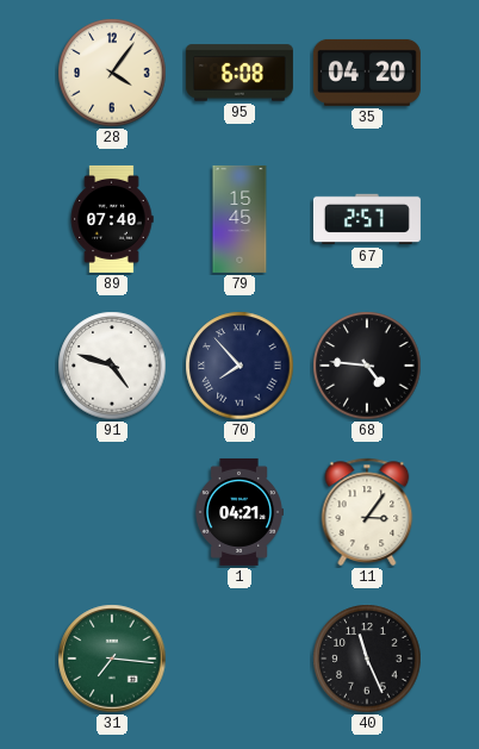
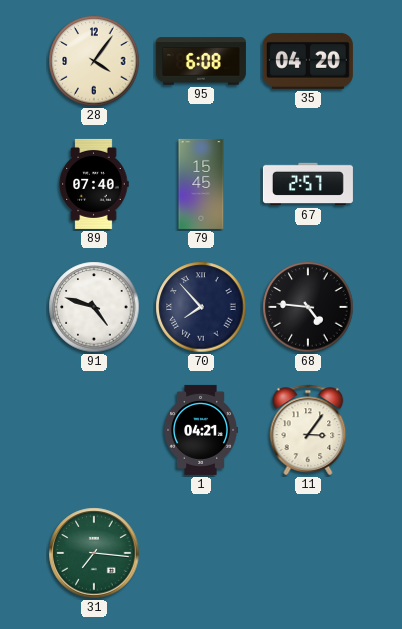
40: 11:26 -> none
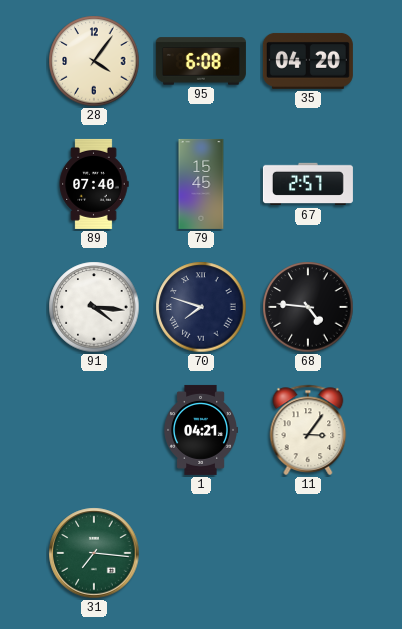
91: 4:48 -> 4:16
70: 7:53 -> 7:48
